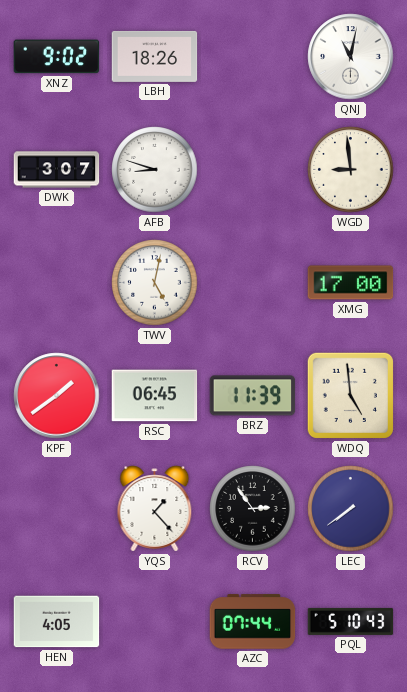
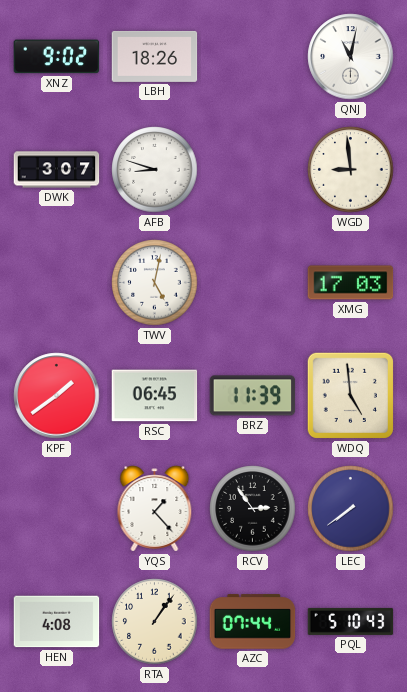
XMG: 17:00 -> 17:03
HEN: 4:05 -> 4:08
RTA: none -> 1:06
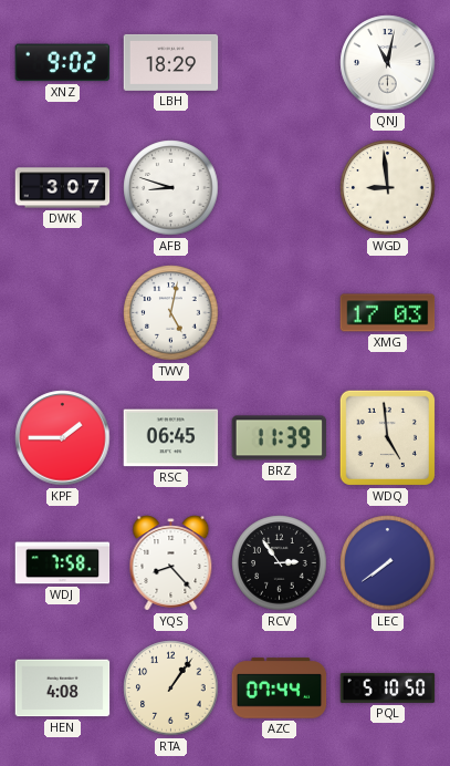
LBH: 18:26 -> 18:29
KPF: 1:39 -> 1:45
WDJ: none -> 7:58
YQS: 1:23 -> 8:23
PQL: 5:10:43 -> 5:10:50
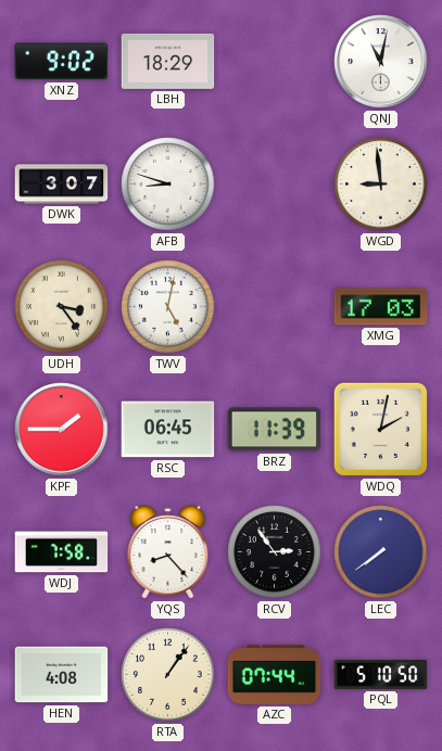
UDH: none -> 3:24
WDQ: 4:59 -> 2:02
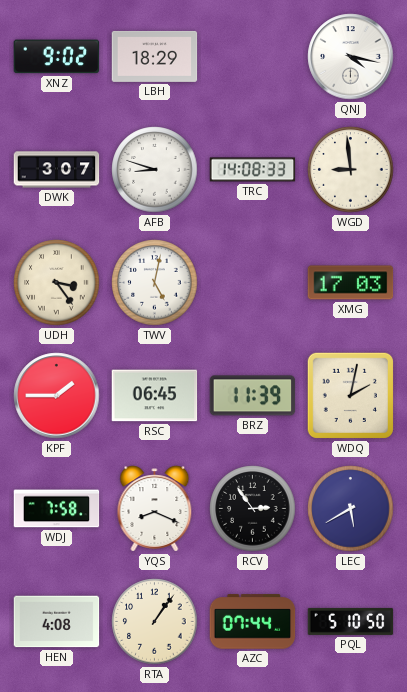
QNJ: 11:02 -> 4:17
TRC: none -> 14:08
YQS: 8:23 -> 8:19
LEC: 7:39 -> 5:40
